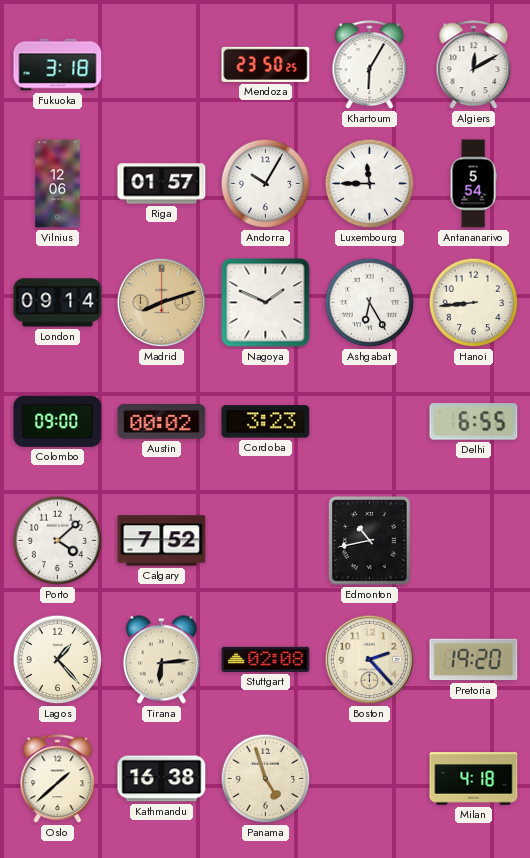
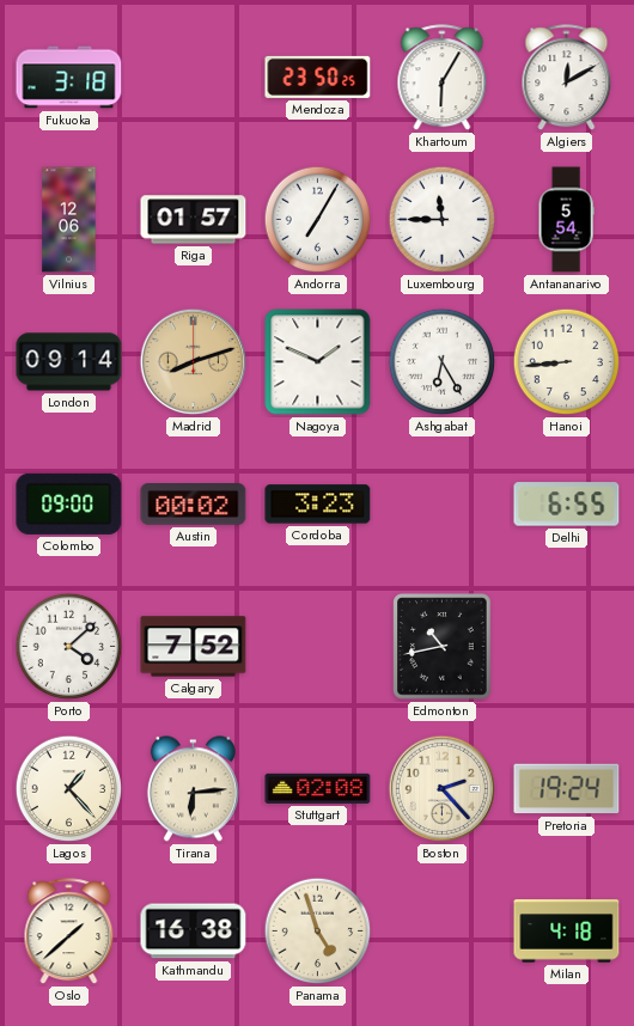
Andorra: 10:05 -> 7:05
Pretoria: 19:20 -> 19:24
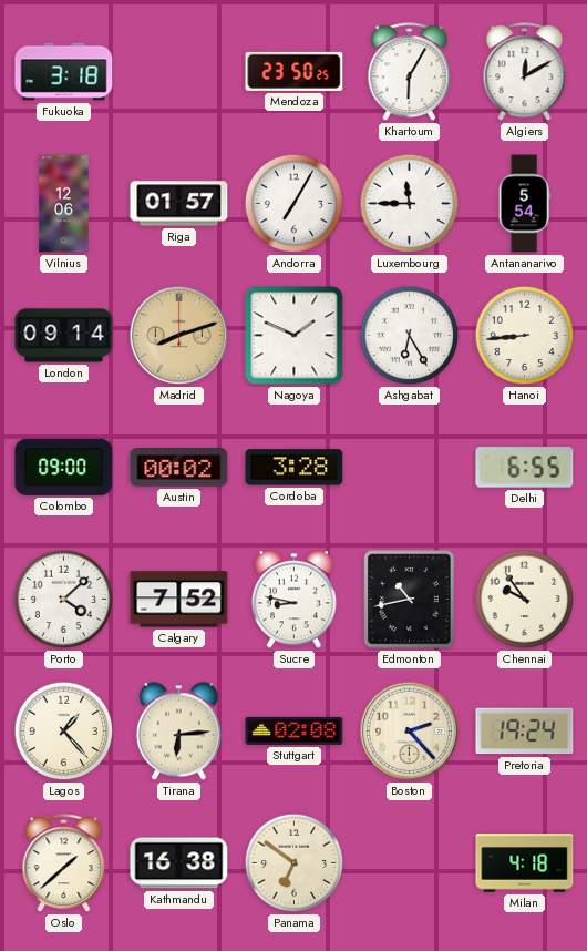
Cordoba: 3:23 -> 3:28
Sucre: none -> 8:47
Chennai: none -> 9:54
Panama: 4:57 -> 6:51
